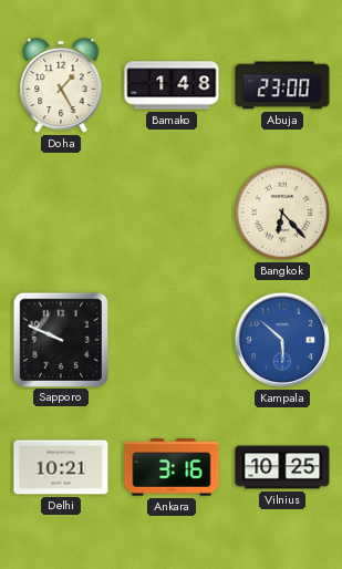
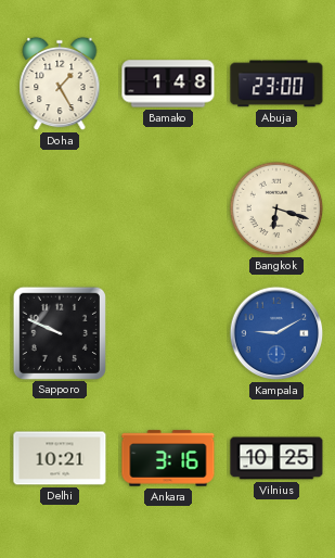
Bangkok: 6:23 -> 6:18
Kampala: 5:52 -> 9:10
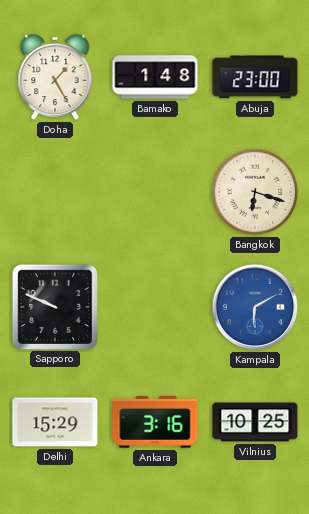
Kampala: 9:10 -> 6:10
Delhi: 10:21 -> 15:29
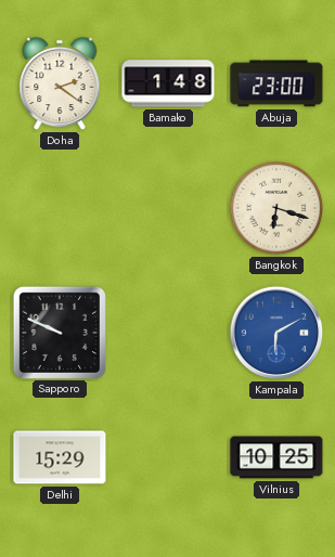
Doha: 1:25 -> 2:21
Ankara: 3:16 -> none
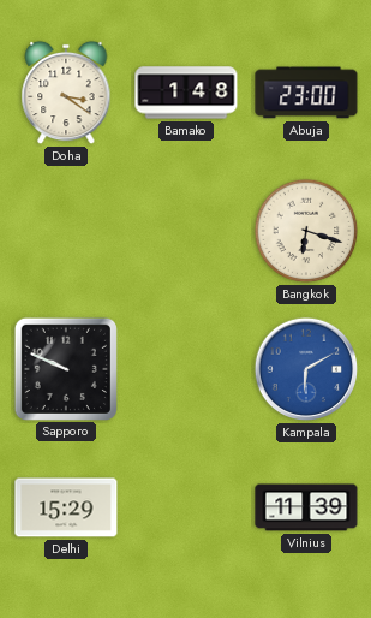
Doha: 2:21 -> 3:21
Vilnius: 10:25 -> 11:39
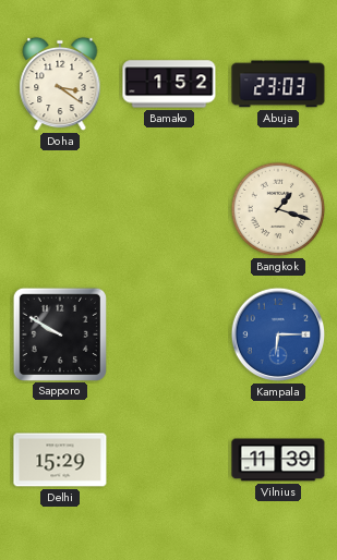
Bamako: 1:48 -> 1:52
Abuja: 23:00 -> 23:03
Bangkok: 6:18 -> 1:18
Sapporo: 9:49 -> 9:50
Kampala: 6:10 -> 6:15
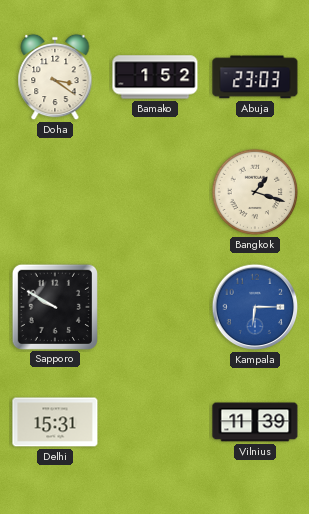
Delhi: 15:29 -> 15:31
